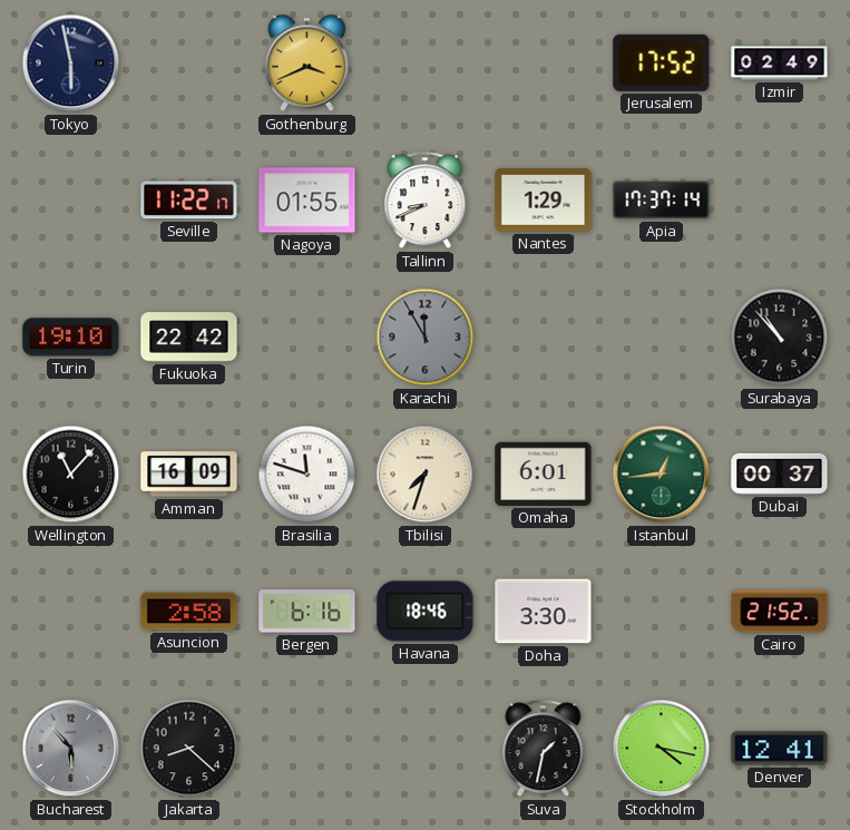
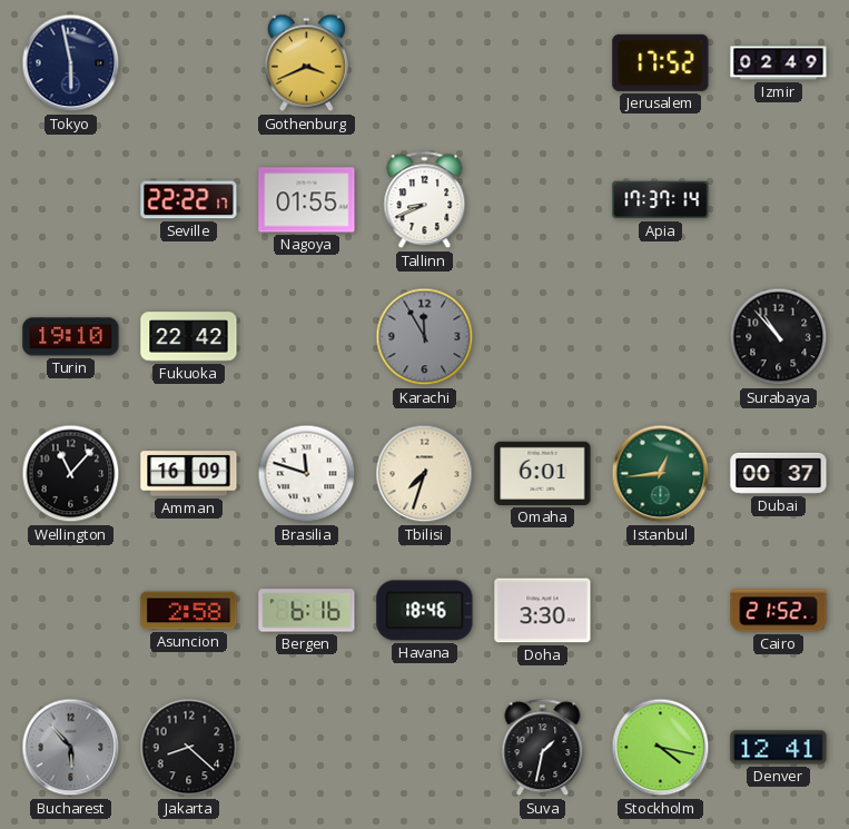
Seville: 11:22 -> 22:22
Nantes: 1:29 -> none
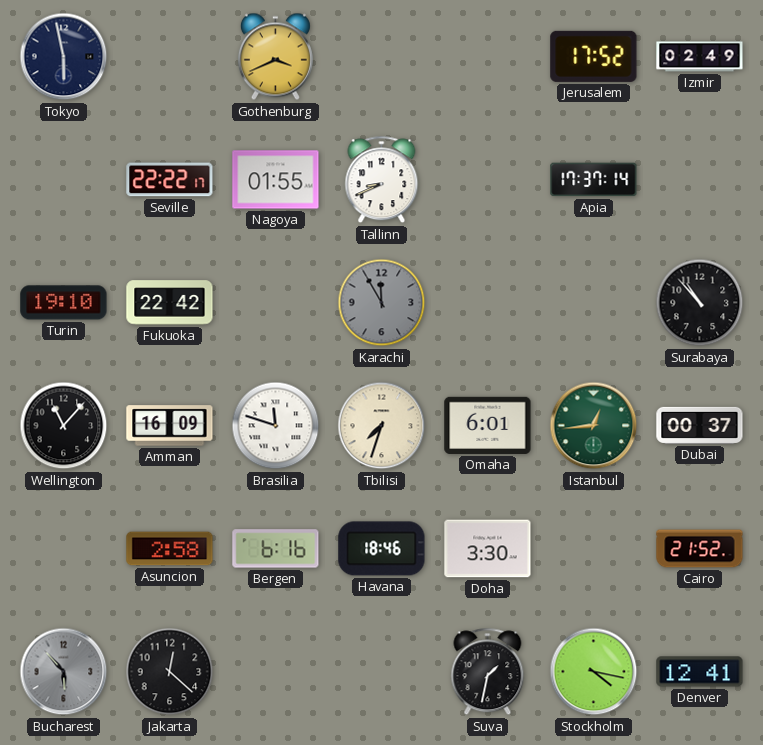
Jakarta: 8:22 -> 12:22
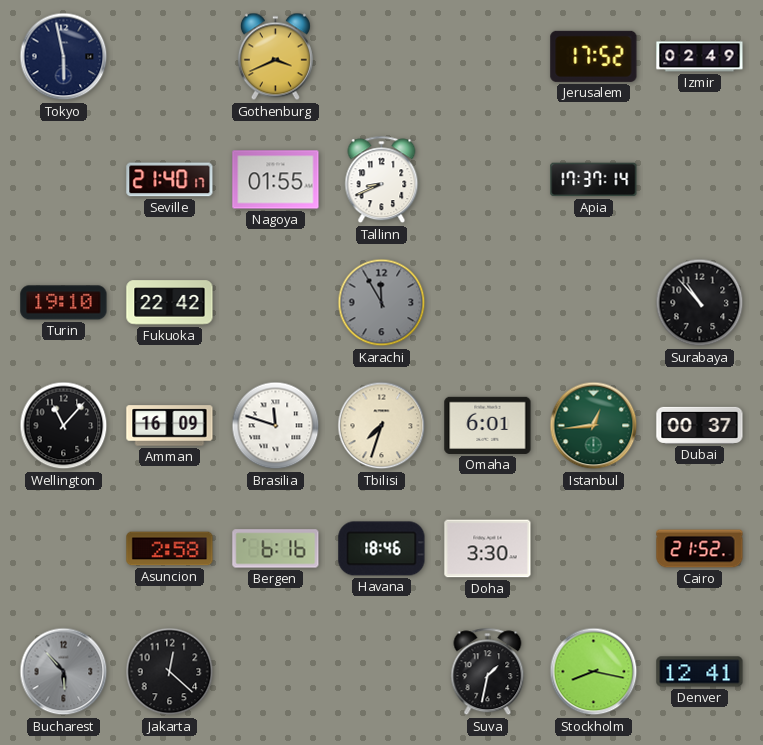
Seville: 22:22 -> 21:40
Stockholm: 4:17 -> 8:17
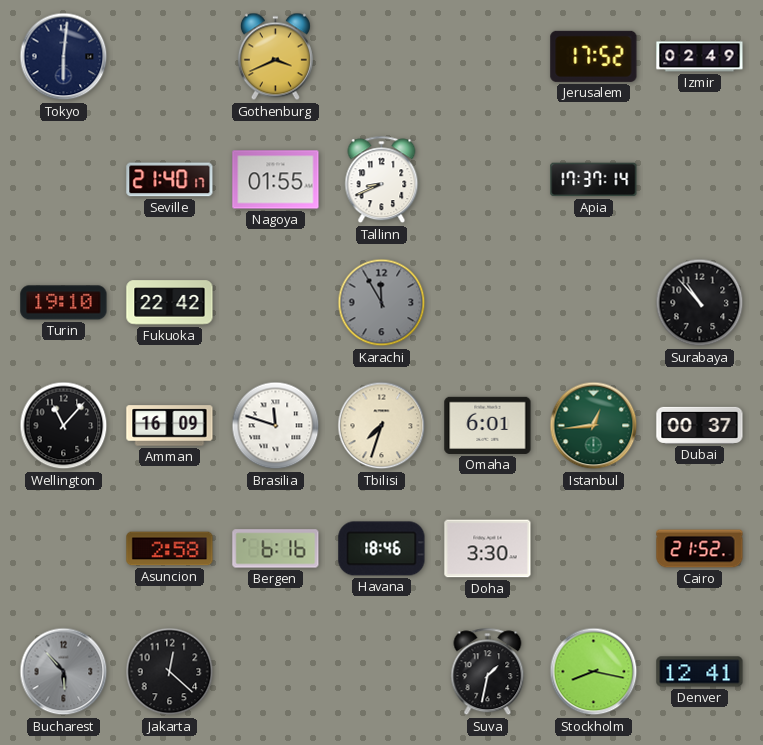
Tokyo: 5:58 -> 6:01
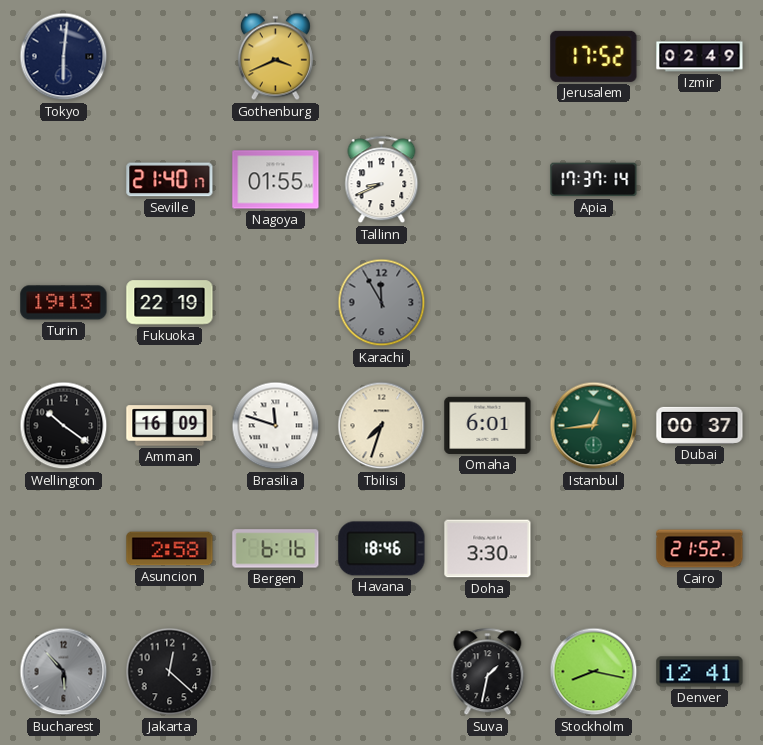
Turin: 19:10 -> 19:13
Fukuoka: 22:42 -> 22:19
Surabaya: 10:53 -> none
Wellington: 11:07 -> 10:21
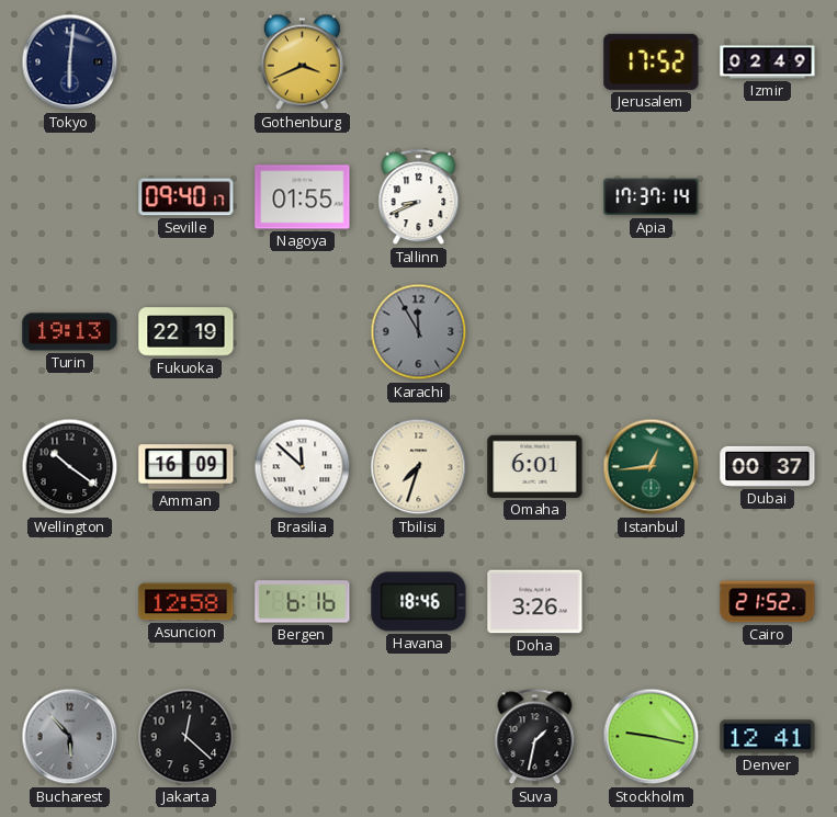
Seville: 21:40 -> 09:40
Brasilia: 11:48 -> 11:52
Asuncion: 2:58 -> 12:58
Doha: 3:30 -> 3:26
Stockholm: 8:17 -> 9:17
